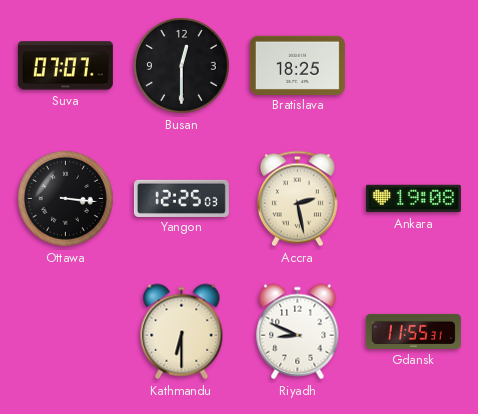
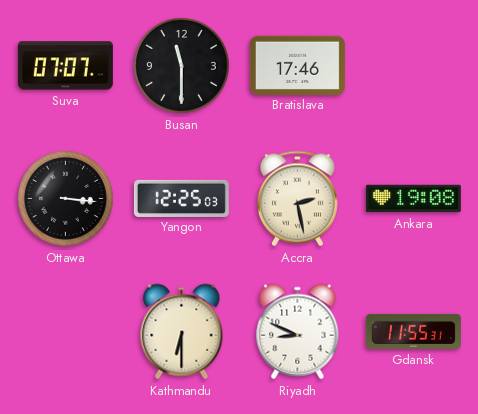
Busan: 12:30 -> 11:30
Bratislava: 18:25 -> 17:46
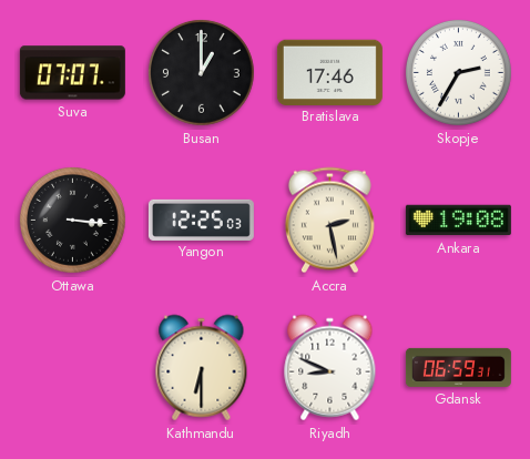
Busan: 11:30 -> 1:00
Skopje: none -> 2:35
Gdansk: 11:55 -> 06:59
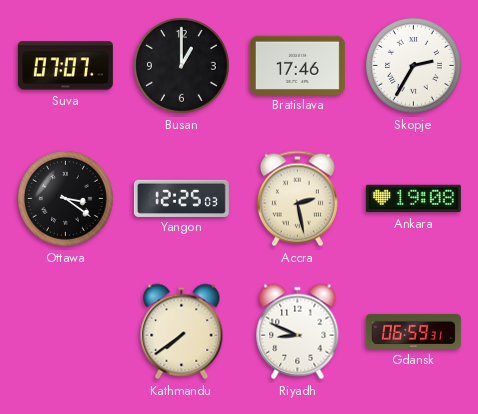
Ottawa: 3:16 -> 3:21
Kathmandu: 6:30 -> 7:39
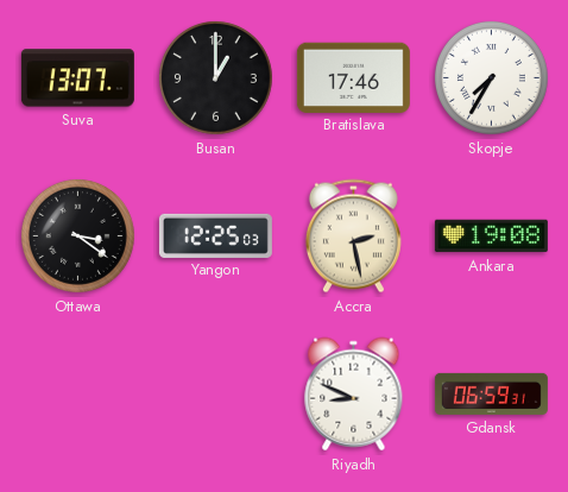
Suva: 07:07 -> 13:07
Skopje: 2:35 -> 7:35
Kathmandu: 7:39 -> none
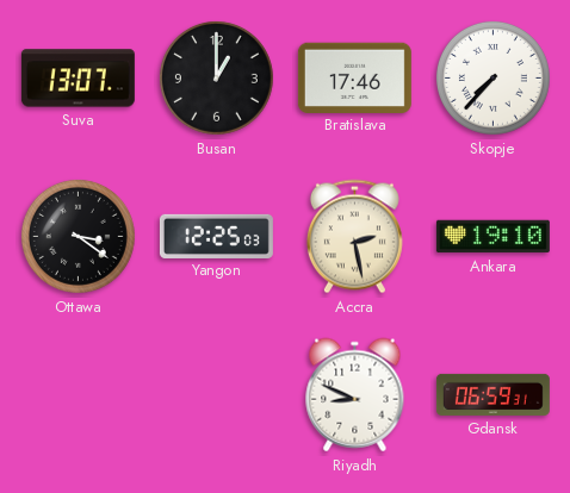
Skopje: 7:35 -> 7:37
Ankara: 19:08 -> 19:10
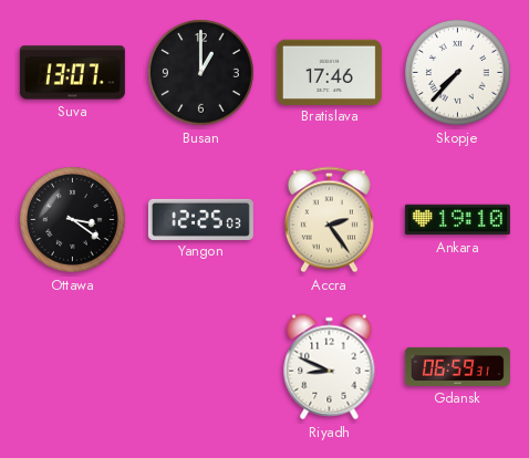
Accra: 2:28 -> 2:24
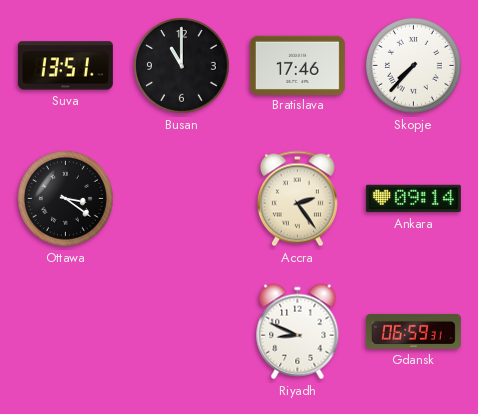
Suva: 13:07 -> 13:51
Busan: 1:00 -> 11:00
Yangon: 12:25 -> none
Ankara: 19:10 -> 09:14
